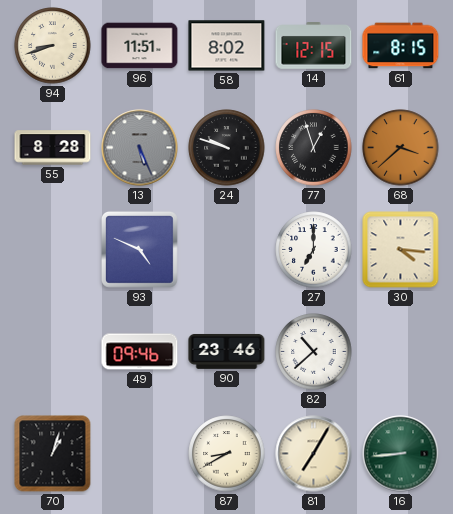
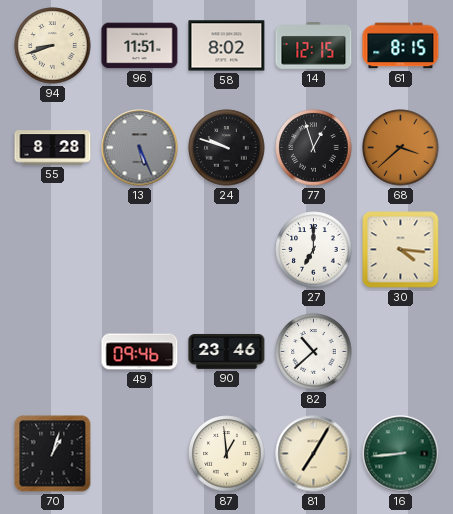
93: 4:49 -> none
87: 8:40 -> 12:59
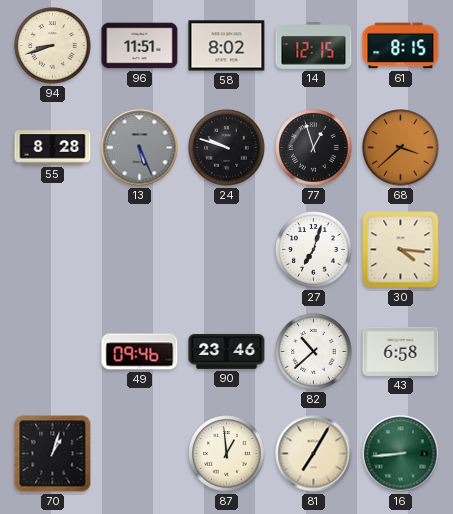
27: 7:00 -> 7:03
43: none -> 6:58
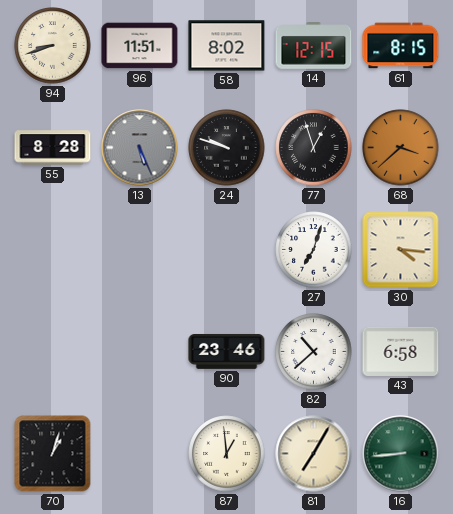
49: 09:46 -> none
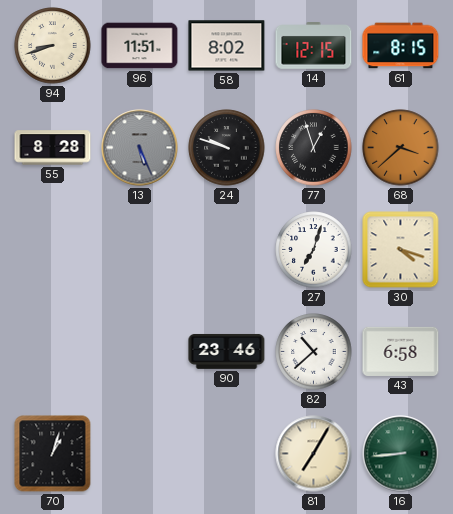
30: 4:16 -> 4:18
87: 12:59 -> none
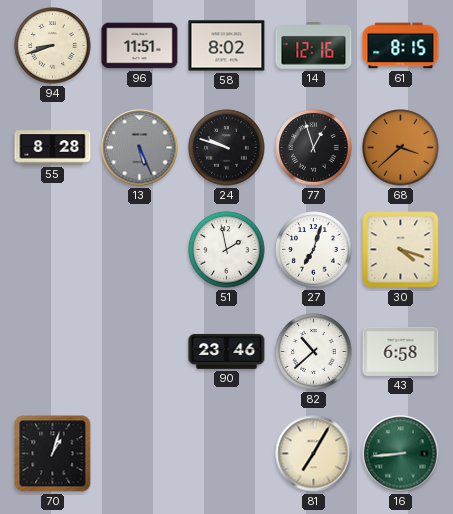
14: 12:15 -> 12:16
51: none -> 1:58
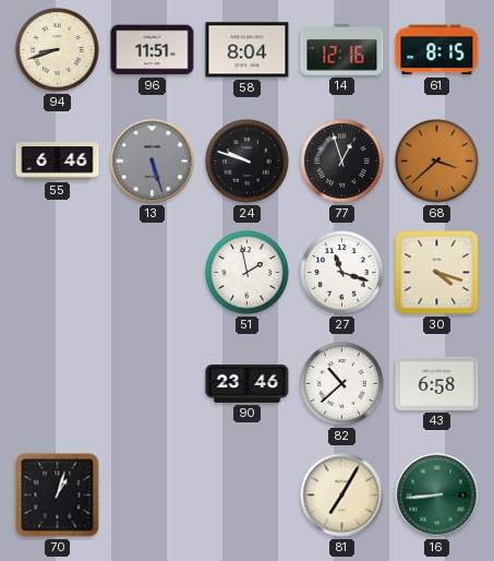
58: 8:02 -> 8:04
55: 8:28 -> 6:46
13: 5:26 -> 5:27
27: 7:03 -> 11:18
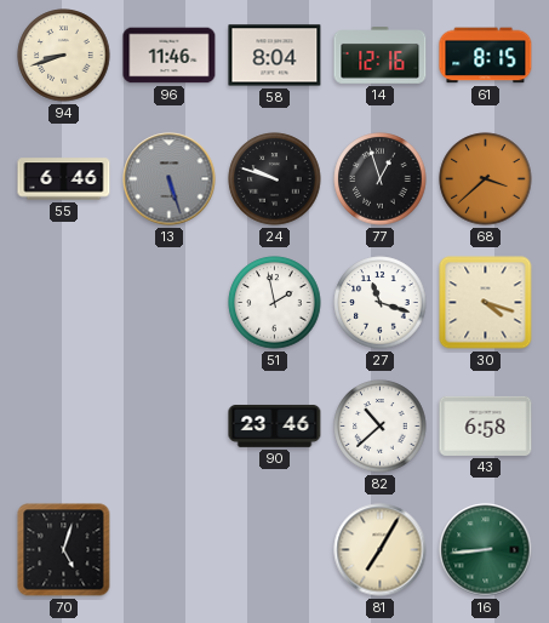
96: 11:51 -> 11:46
70: 1:03 -> 5:03
